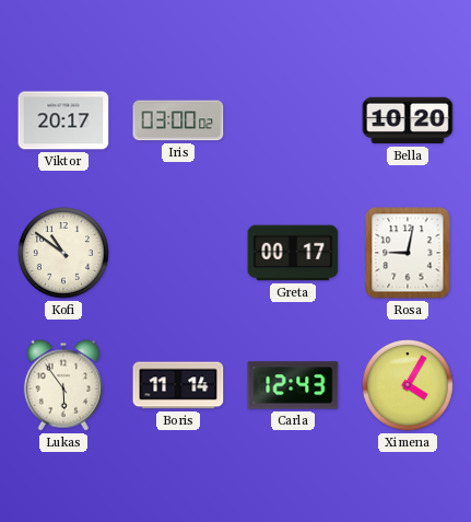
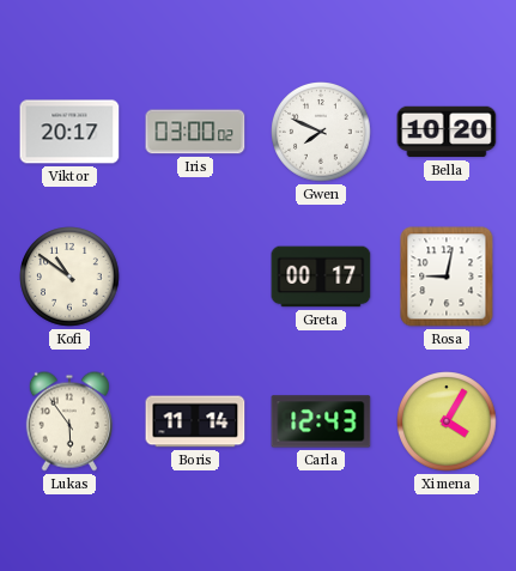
Gwen: none -> 7:49
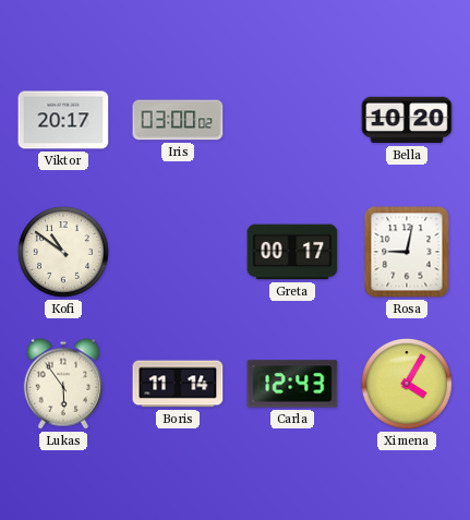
Gwen: 7:49 -> none
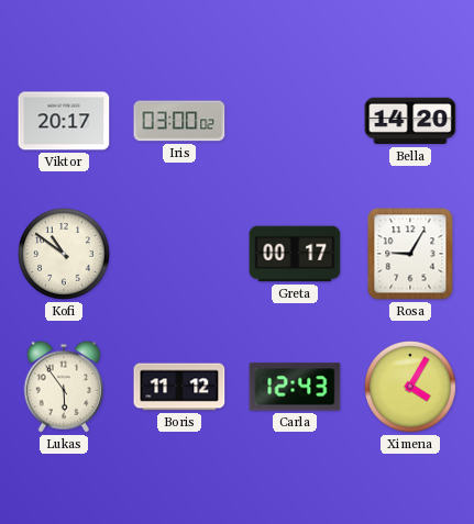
Bella: 10:20 -> 14:20
Rosa: 9:02 -> 9:05
Boris: 11:14 -> 11:12
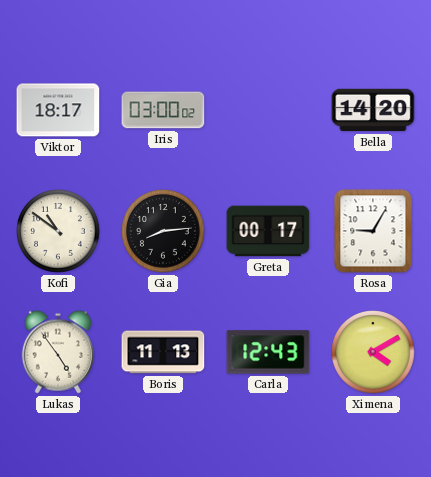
Viktor: 20:17 -> 18:17
Gia: none -> 8:14
Lukas: 5:54 -> 4:54
Boris: 11:12 -> 11:13
Ximena: 4:05 -> 4:10
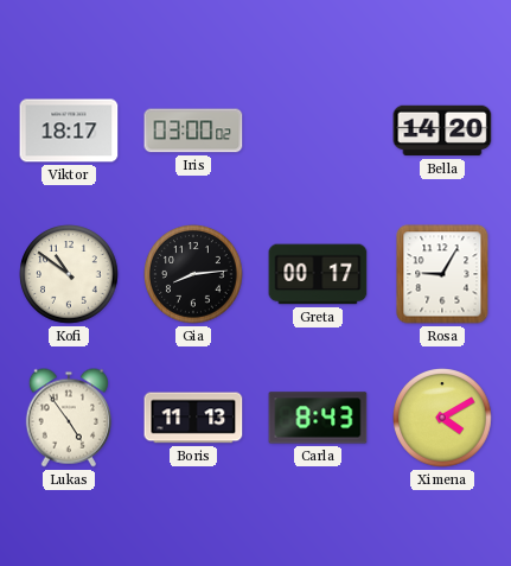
Carla: 12:43 -> 8:43
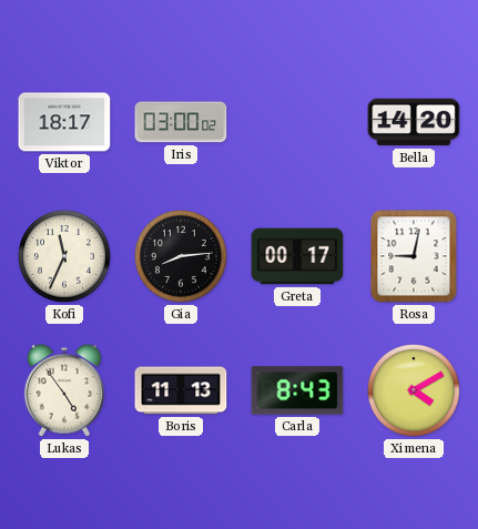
Kofi: 10:51 -> 11:34
Rosa: 9:05 -> 9:02
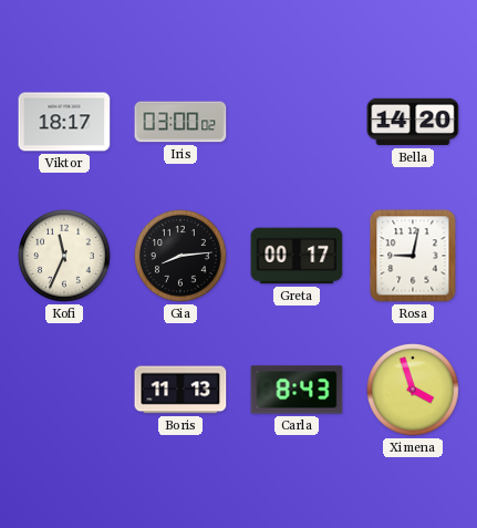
Lukas: 4:54 -> none
Ximena: 4:10 -> 3:57
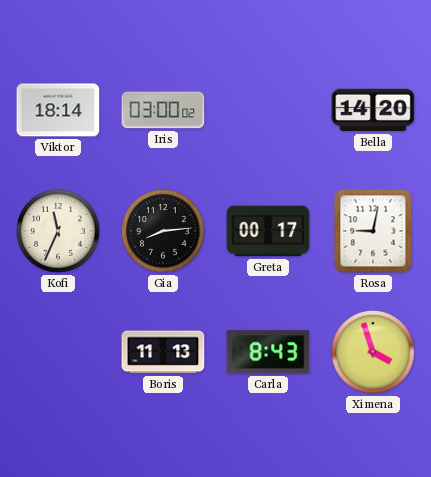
Viktor: 18:17 -> 18:14
